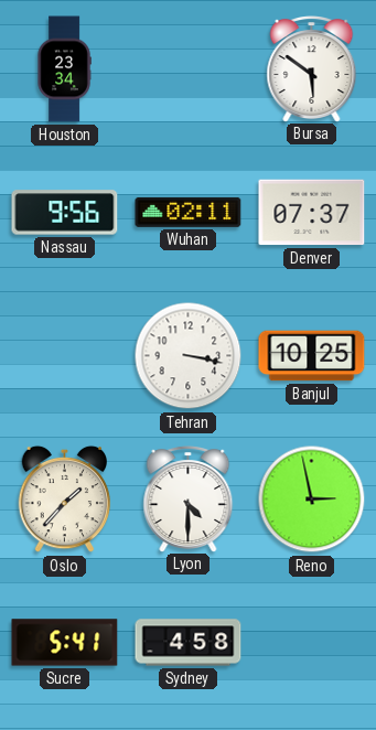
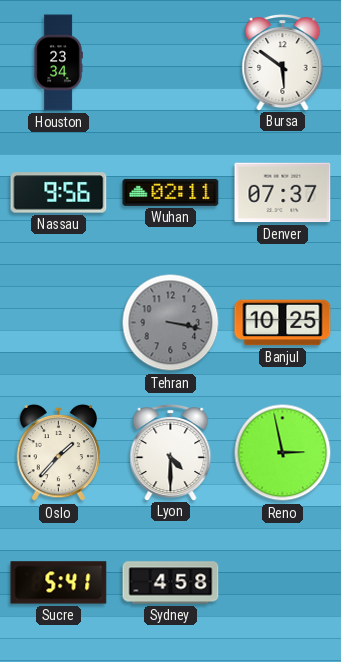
Tehran dial: white -> grey
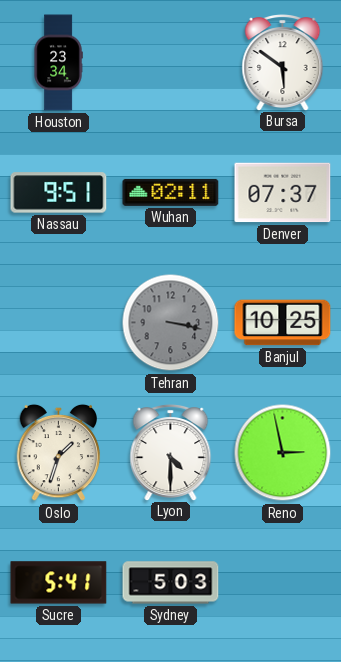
Nassau: 9:56 -> 9:51
Oslo: 1:37 -> 1:33
Sydney: 4:58 -> 5:03
